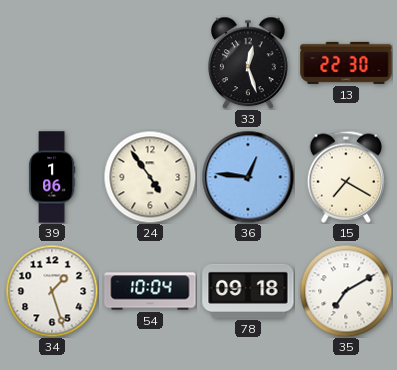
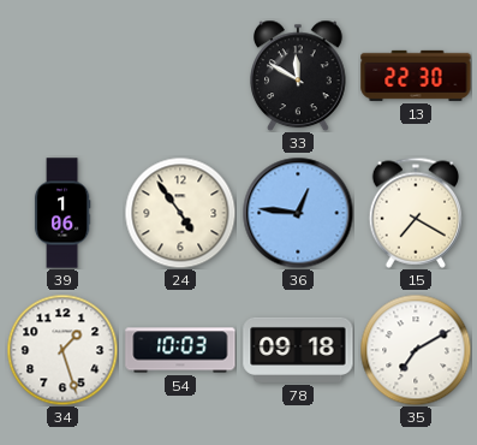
33: 12:27 -> 11:50
54: 10:04 -> 10:03
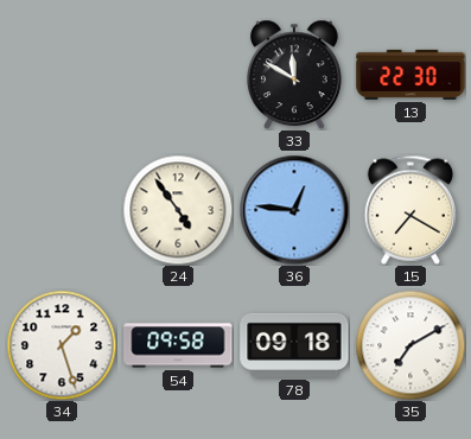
39: 1:06 -> none
54: 10:03 -> 09:58
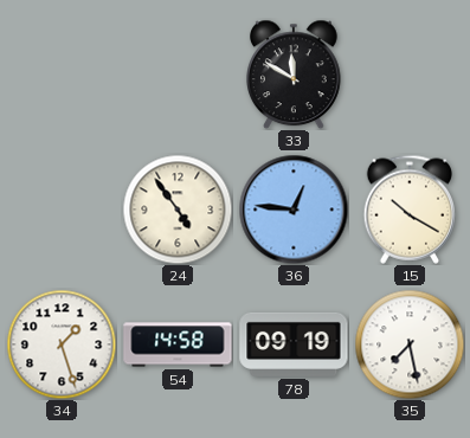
13: 22:30 -> none
15: 7:20 -> 10:20
54: 09:58 -> 14:58
78: 09:18 -> 09:19
35: 7:10 -> 7:28
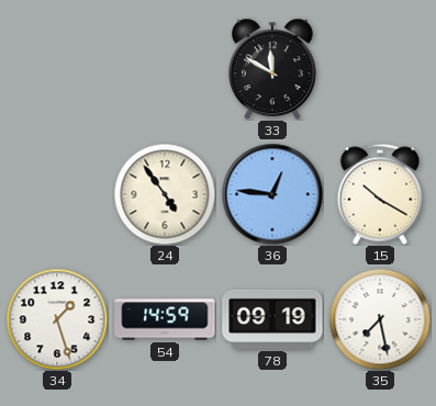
54: 14:58 -> 14:59
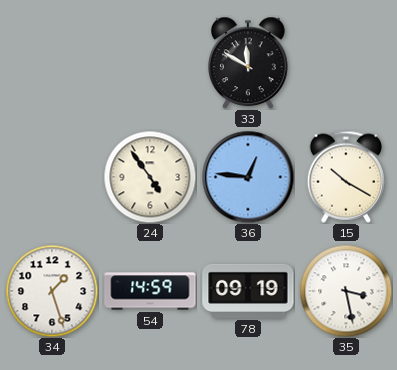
35: 7:28 -> 3:28
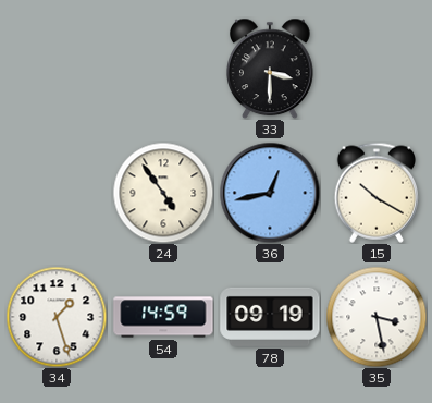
33: 11:50 -> 3:30
36: 12:46 -> 12:43
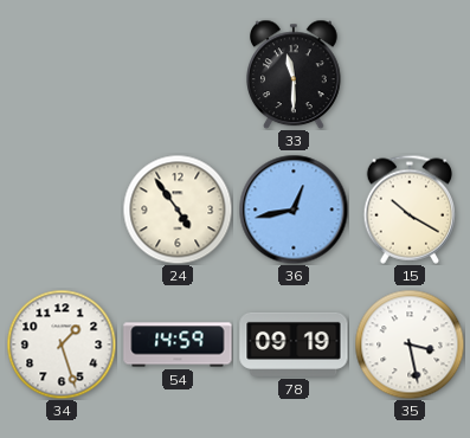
33: 3:30 -> 11:30
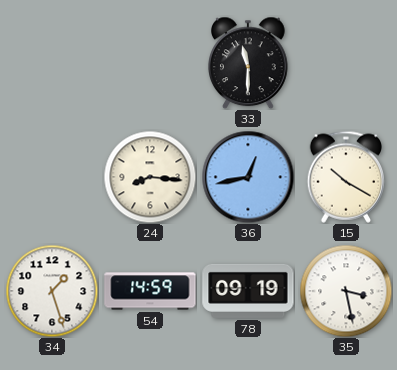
24: 4:54 -> 8:16
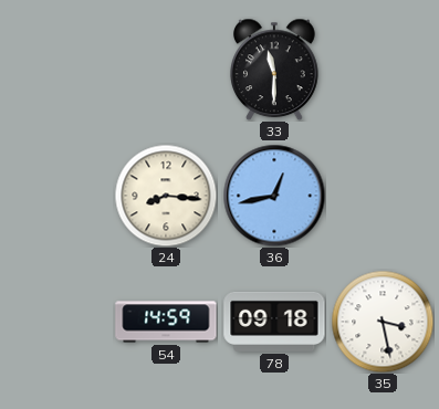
15: 10:20 -> none
34: 1:27 -> none
78: 09:19 -> 09:18
